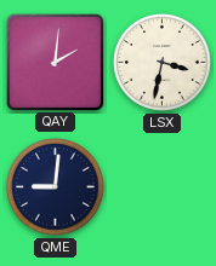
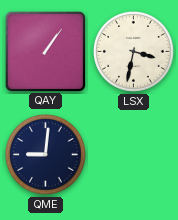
QAY: 2:01 -> 1:06
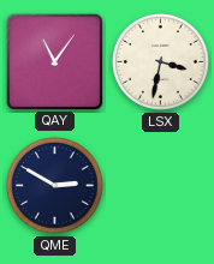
QAY: 1:06 -> 11:06
QME: 9:01 -> 2:50
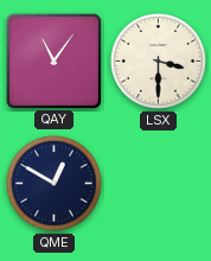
LSX: 3:32 -> 3:30
QME: 2:50 -> 12:50
